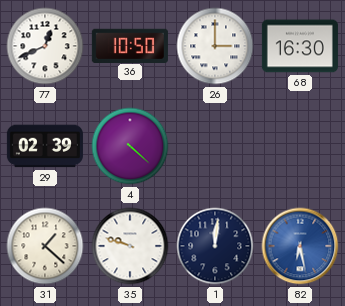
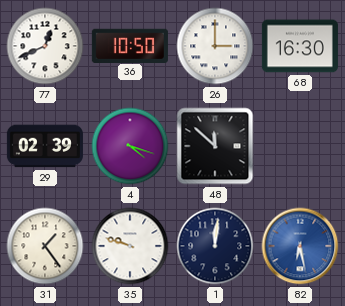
4: 4:22 -> 4:18
48: none -> 11:52
31: 1:22 -> 1:24
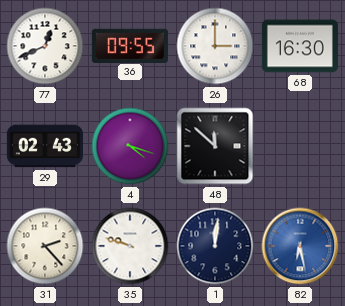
36: 10:50 -> 09:55
29: 02:39 -> 02:43
31: 1:24 -> 2:23
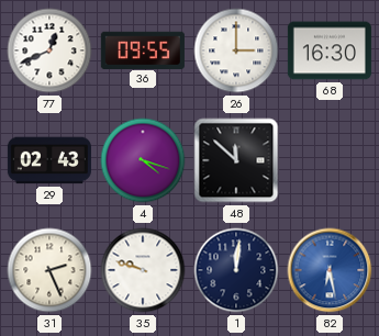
31: 2:23 -> 2:26
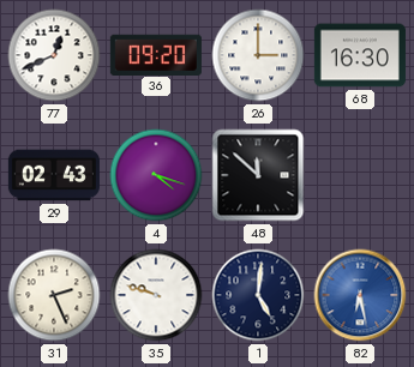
36: 09:55 -> 09:20
1: 12:01 -> 5:01
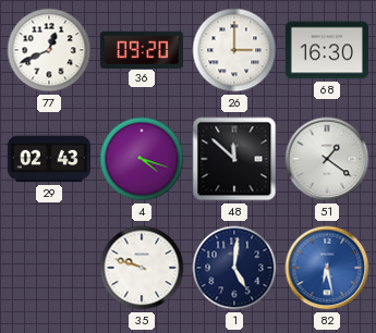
51: none -> 1:21
31: 2:26 -> none
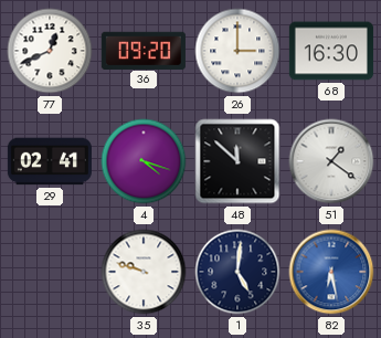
29: 02:43 -> 02:41
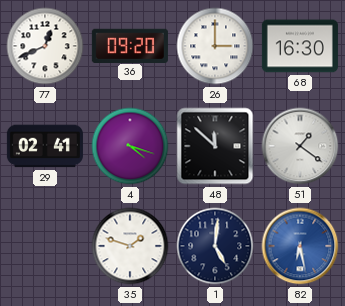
35: 9:48 -> 1:48
